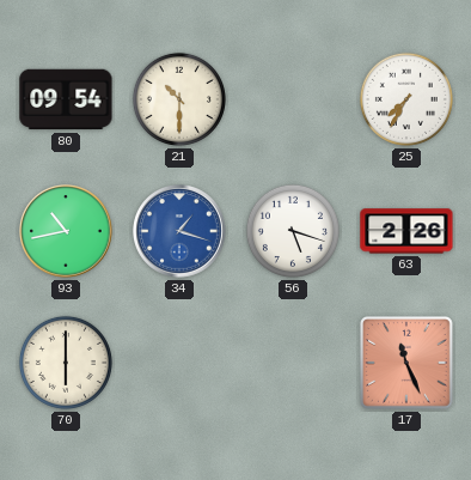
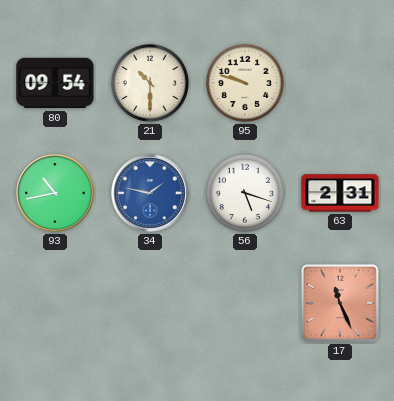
95: none -> 9:48
25: 7:35 -> none
34: 1:18 -> 1:47
63: 2:26 -> 2:31
70: 6:00 -> none
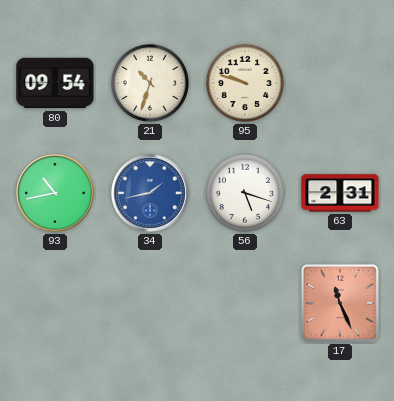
21: 10:30 -> 10:33
34: 1:47 -> 1:43
